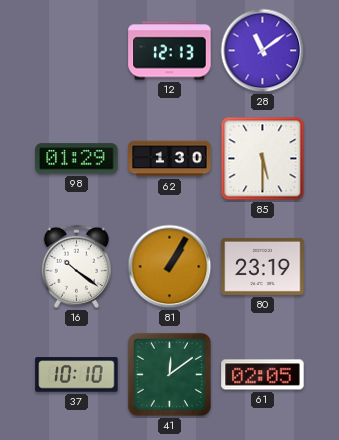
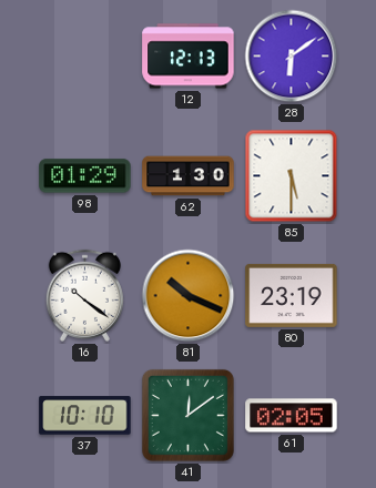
28: 11:09 -> 6:09
81: 1:05 -> 10:19
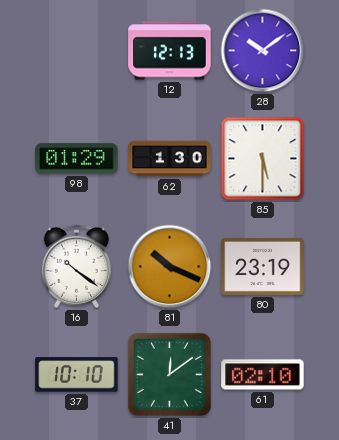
28: 6:09 -> 10:09
61: 02:05 -> 02:10
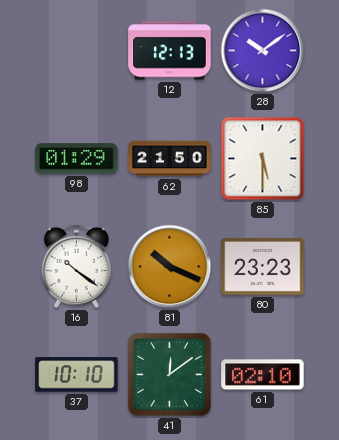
62: 1:30 -> 21:50
80: 23:19 -> 23:23
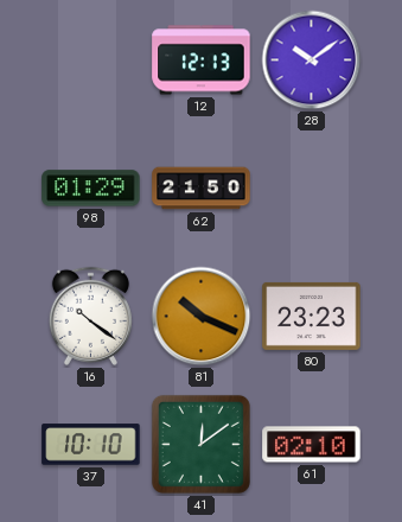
85: 5:30 -> none
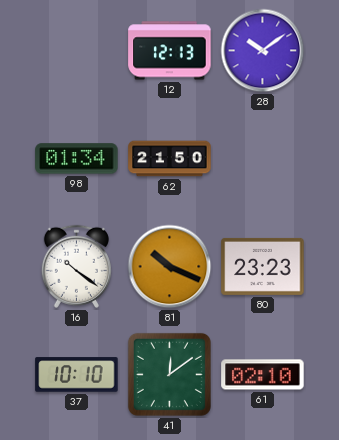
98: 01:29 -> 01:34
